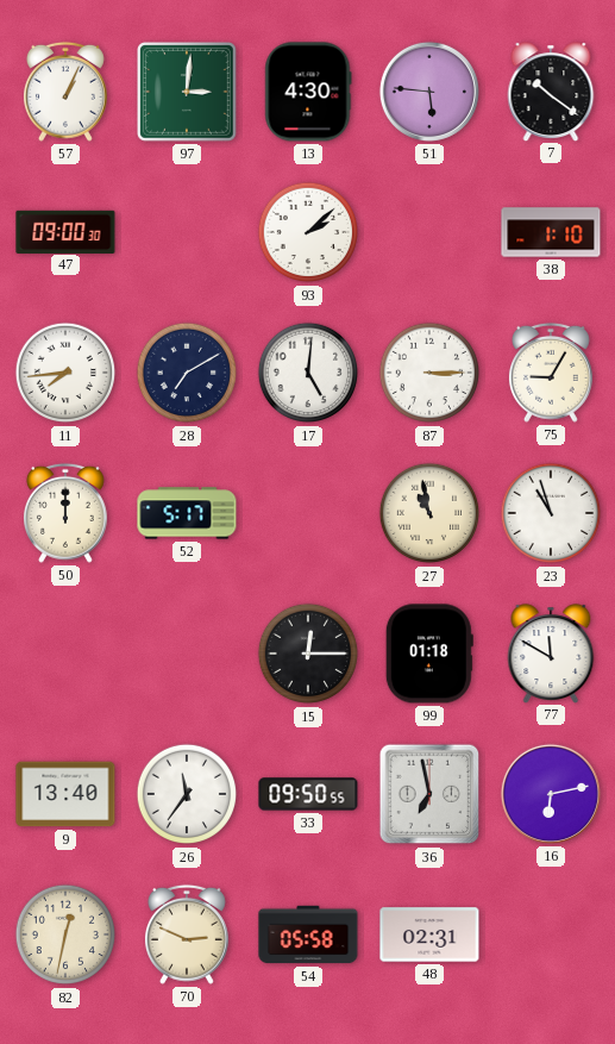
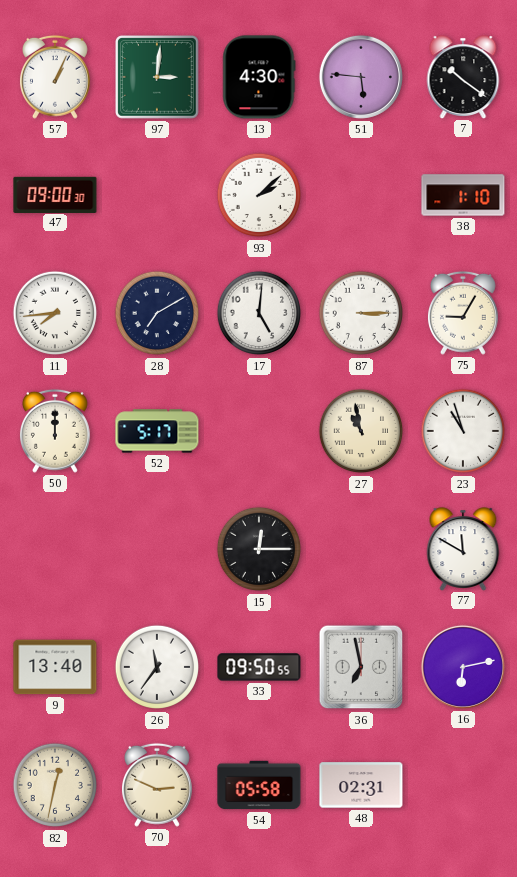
99: 01:18 -> none
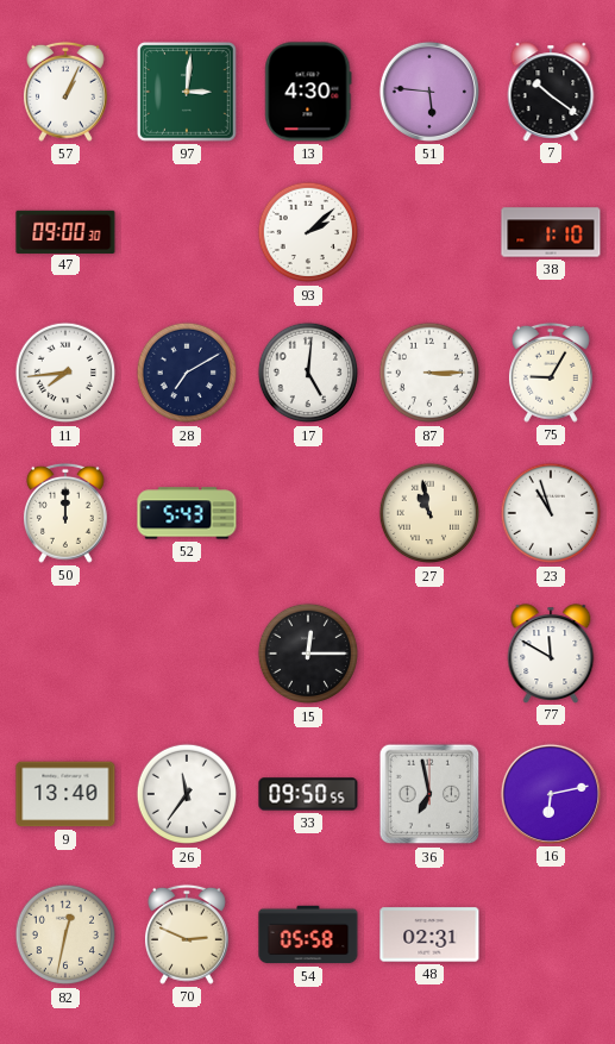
52: 5:17 -> 5:43
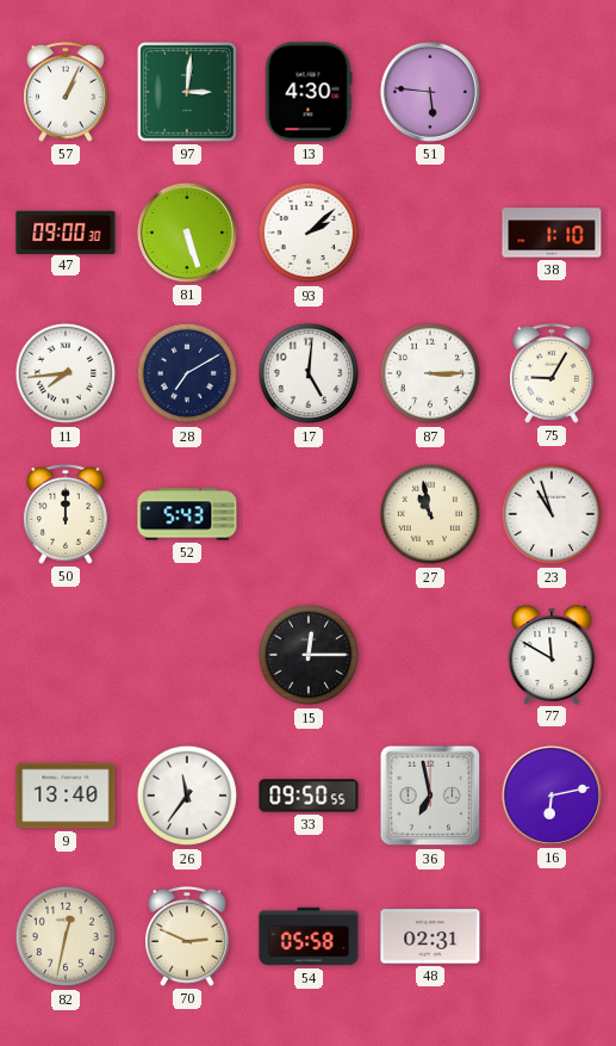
7: 10:21 -> none
81: none -> 5:27
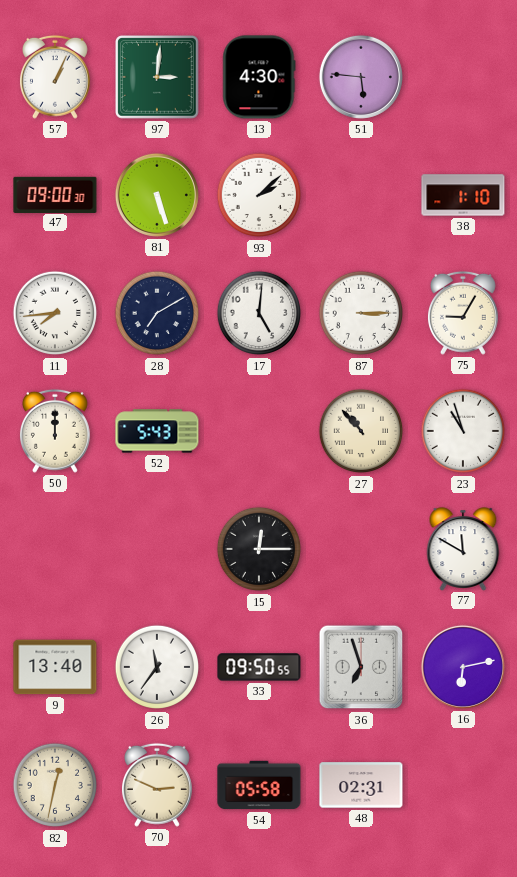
27: 10:58 -> 10:53
36: 6:58 -> 6:57
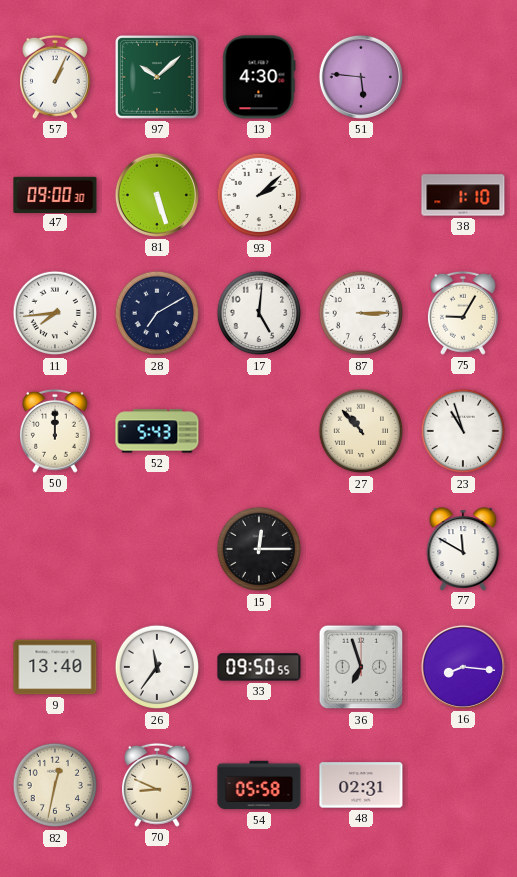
97: 3:01 -> 10:08
16: 6:13 -> 8:16
70: 2:49 -> 8:49
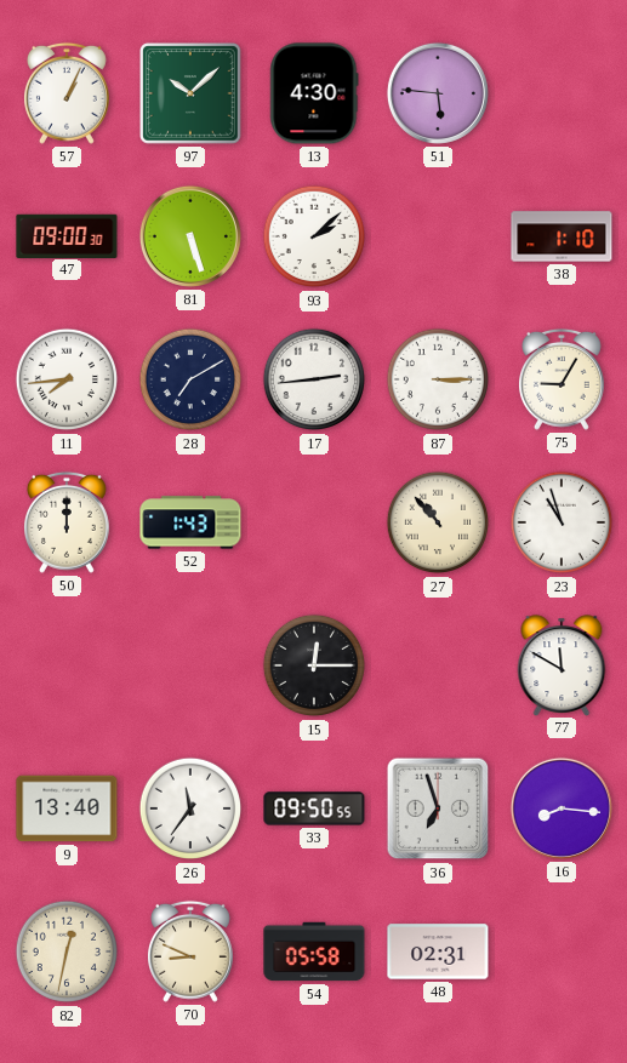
17: 5:01 -> 2:44
52: 5:43 -> 1:43
